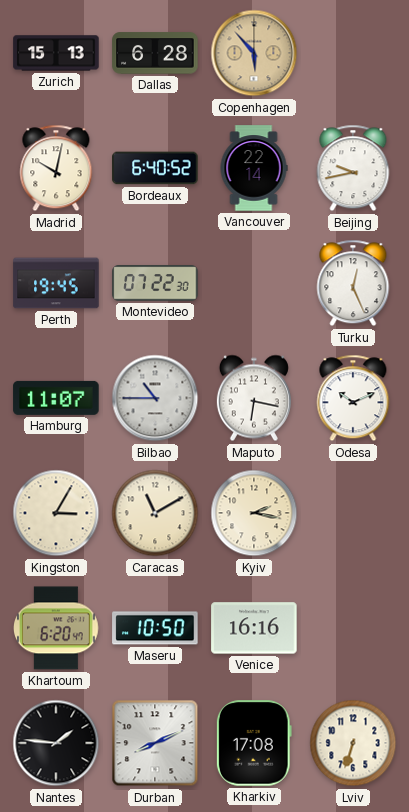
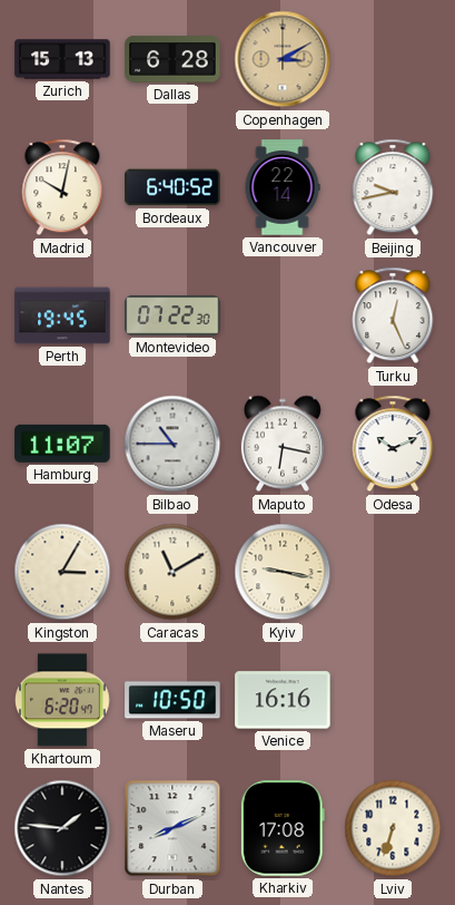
Copenhagen: 5:53 -> 3:10
Kyiv: 2:17 -> 9:17
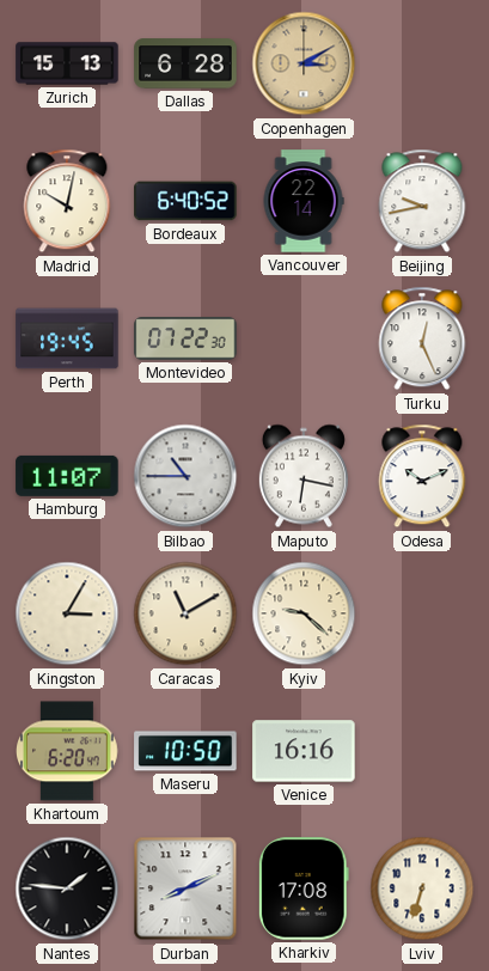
Kyiv: 9:17 -> 9:22
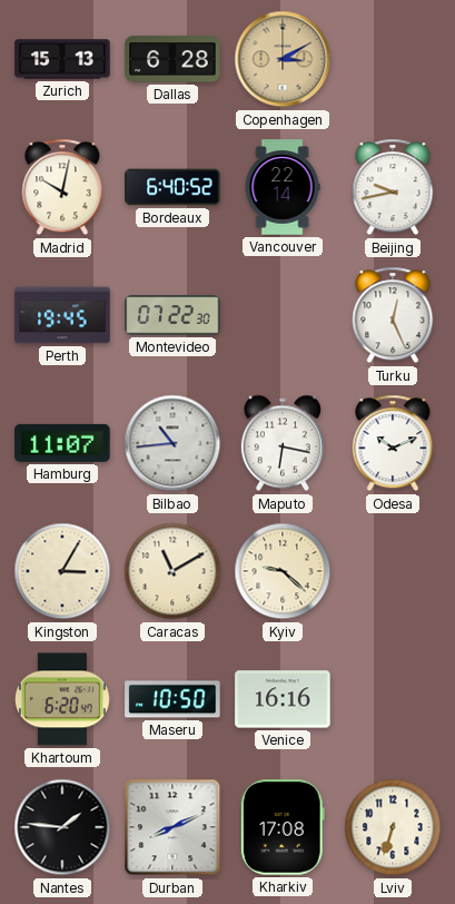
Bilbao: 10:45 -> 10:44
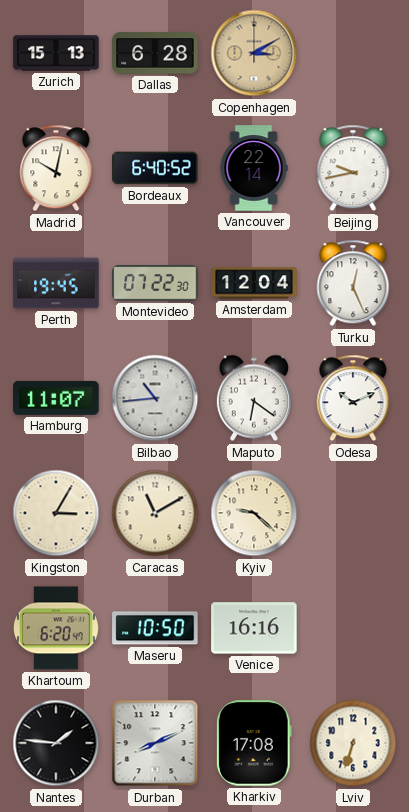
Amsterdam: none -> 12:04
Maputo: 6:17 -> 6:21
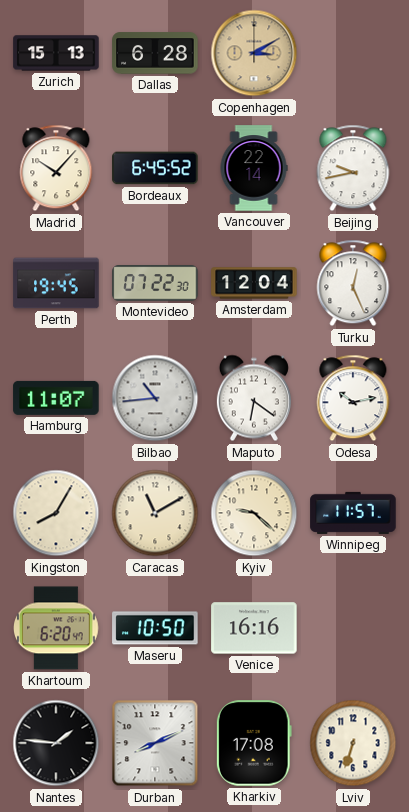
Madrid: 10:02 -> 10:07
Bordeaux: 6:40 -> 6:45
Odesa: 10:11 -> 10:13
Kingston: 3:05 -> 8:05
Winnipeg: none -> 11:57
